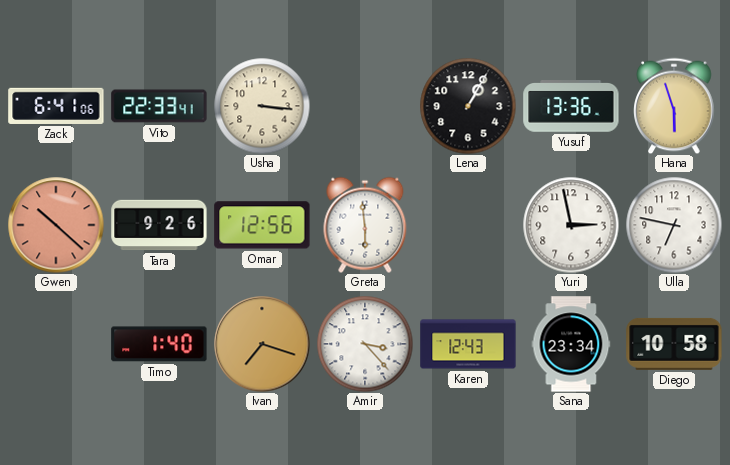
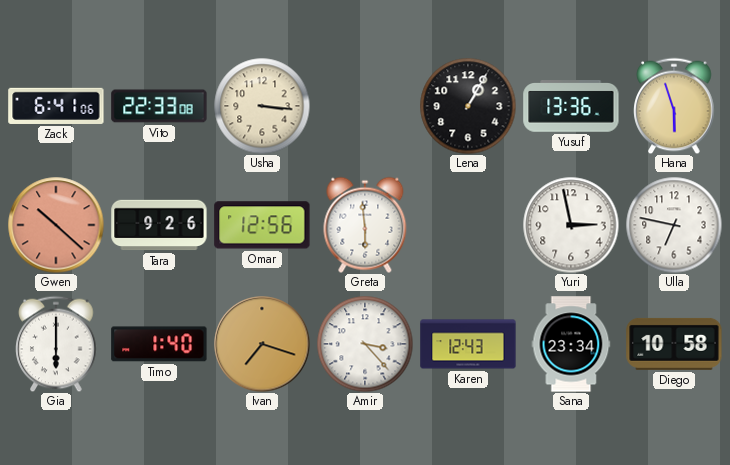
Vito: 22:33:41 -> 22:33:08
Gia: none -> 6:00
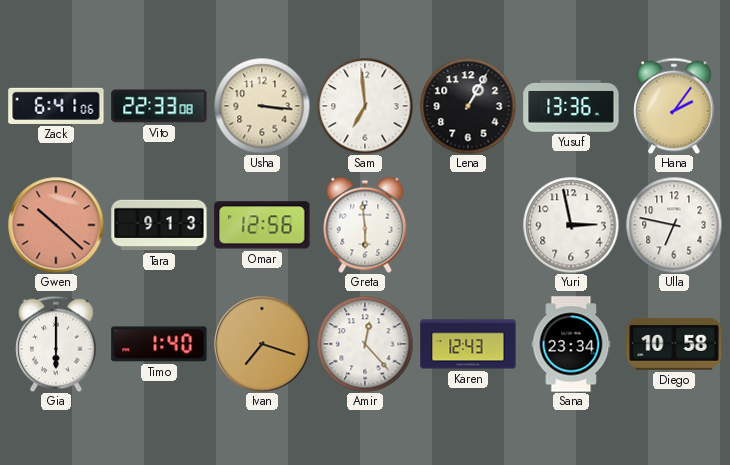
Sam: none -> 6:59
Hana: 5:57 -> 2:06
Tara: 9:26 -> 9:13
Amir: 3:23 -> 12:23
